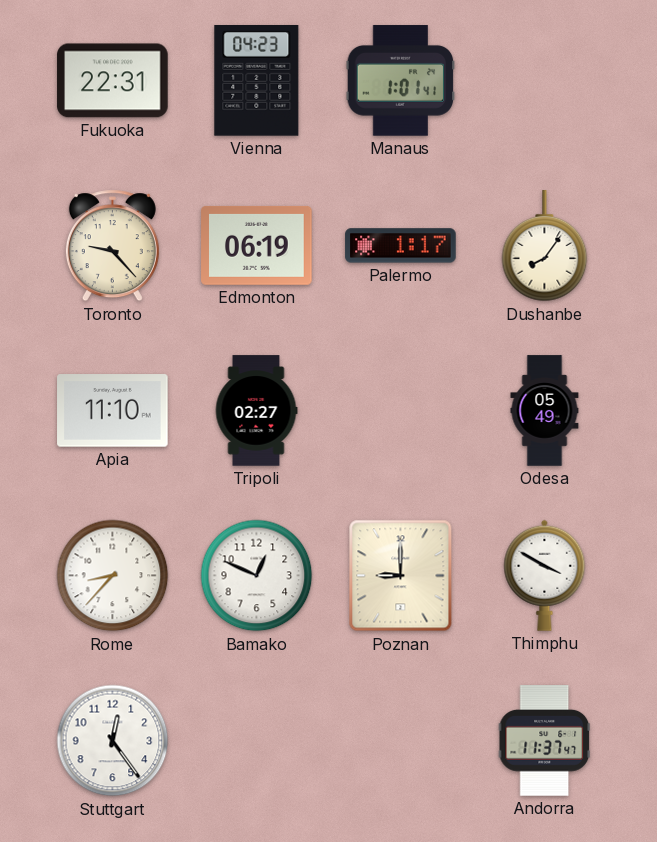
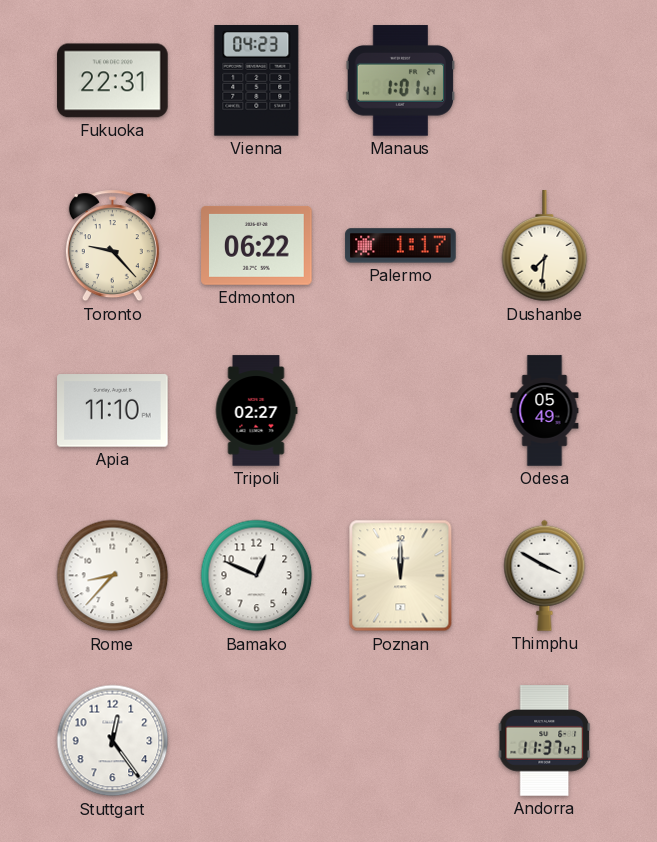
Edmonton: 06:19 -> 06:22
Dushanbe: 8:06 -> 7:31
Poznan: 9:00 -> 12:00
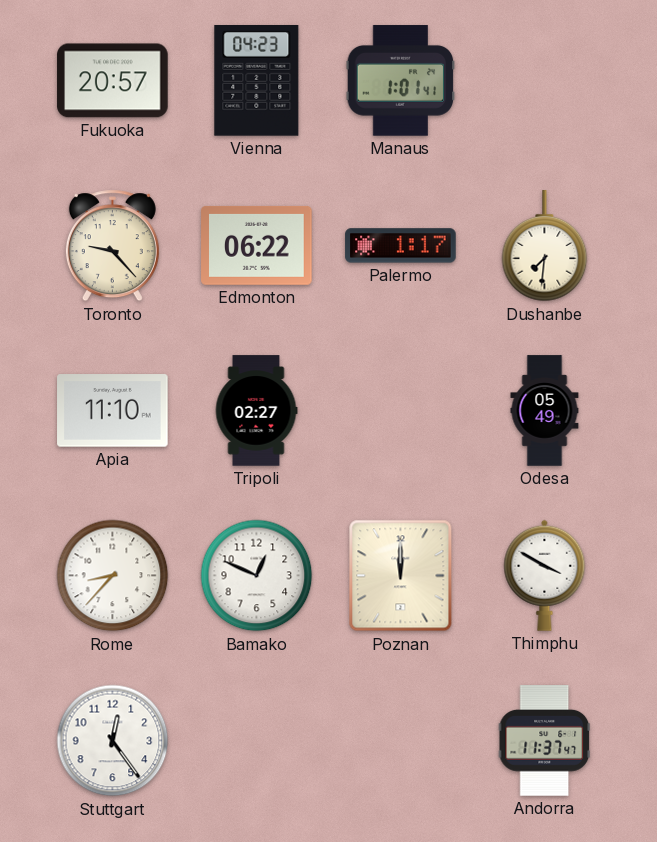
Fukuoka: 22:31 -> 20:57
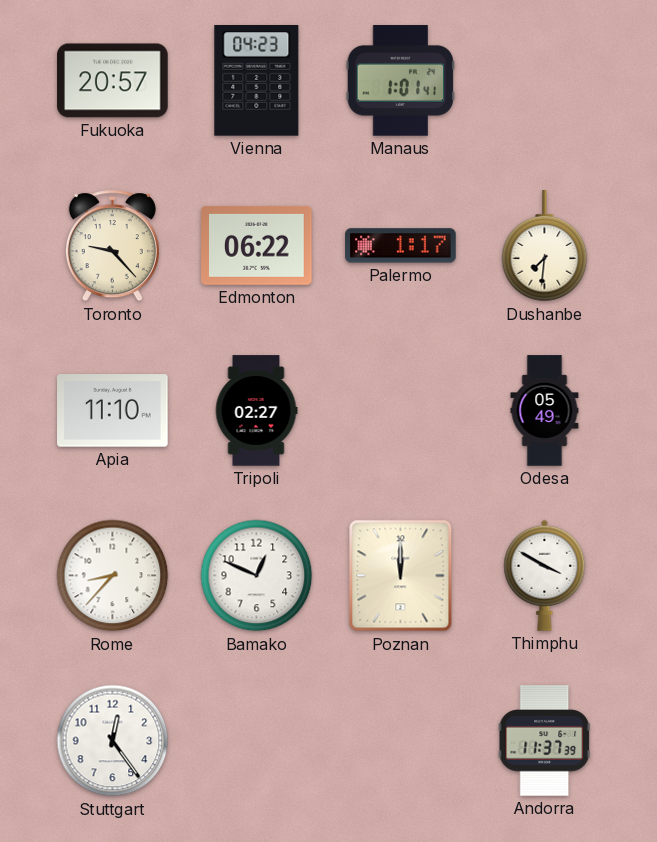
Andorra: 11:37:47 -> 11:37:39
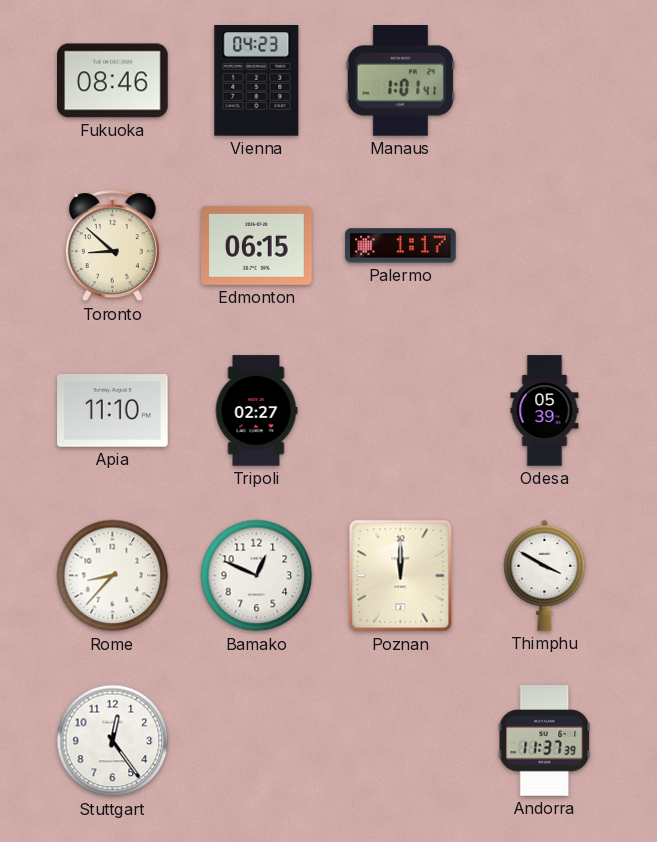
Fukuoka: 20:57 -> 08:46
Toronto: 9:23 -> 8:52
Edmonton: 06:22 -> 06:15
Dushanbe: 7:31 -> none
Odesa: 05:49 -> 05:39
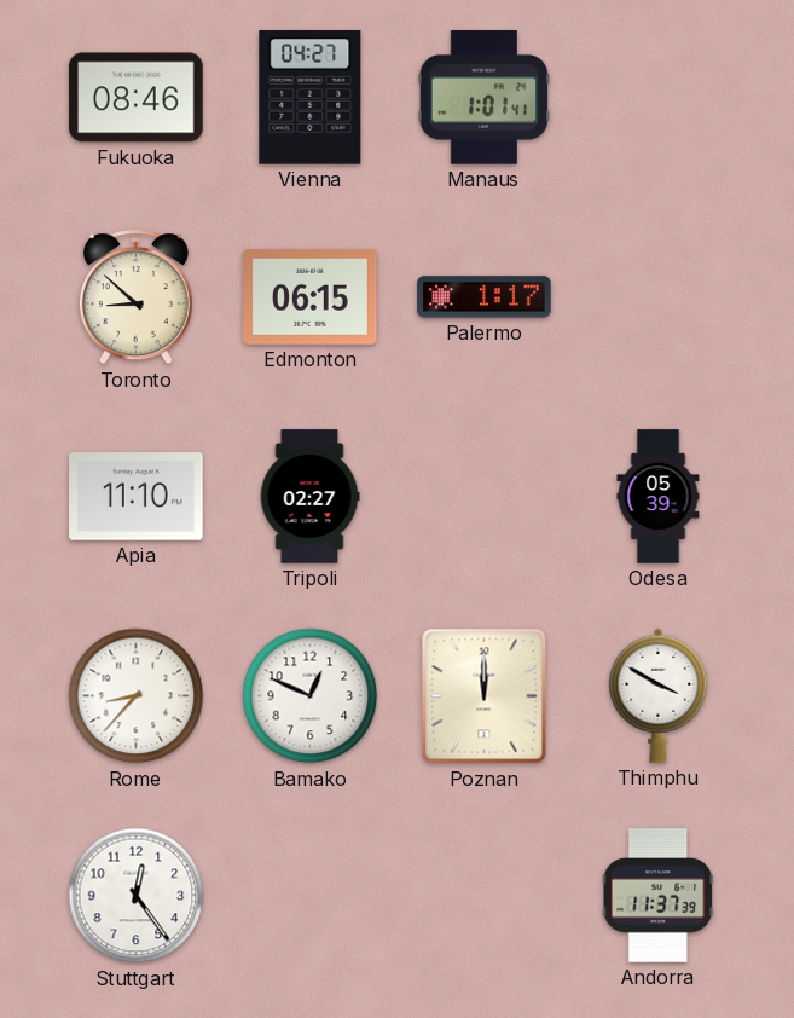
Vienna: 04:23 -> 04:27
